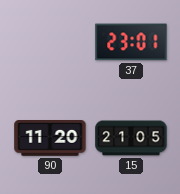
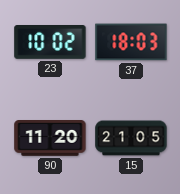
23: none -> 10:02
37: 23:01 -> 18:03
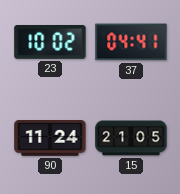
37: 18:03 -> 04:41
90: 11:20 -> 11:24
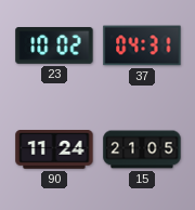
37: 04:41 -> 04:31
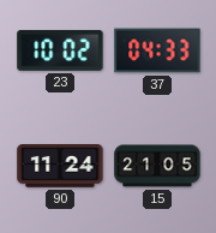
37: 04:31 -> 04:33
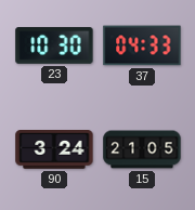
23: 10:02 -> 10:30
90: 11:24 -> 3:24
